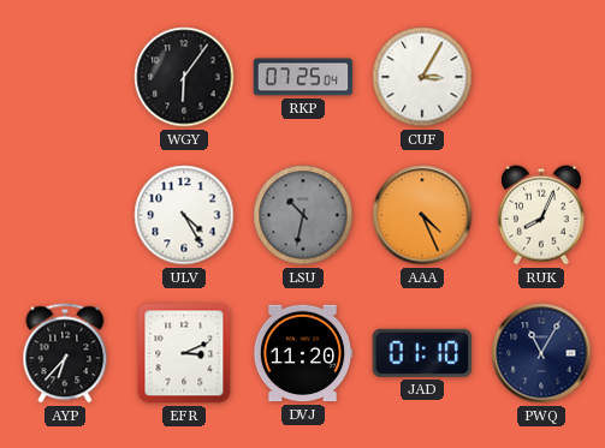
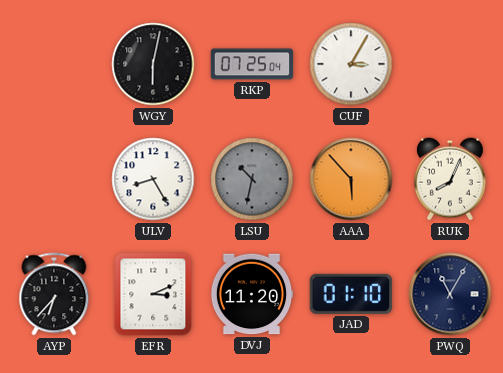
WGY: 6:06 -> 6:02
ULV: 4:25 -> 8:25
AAA: 4:26 -> 5:53
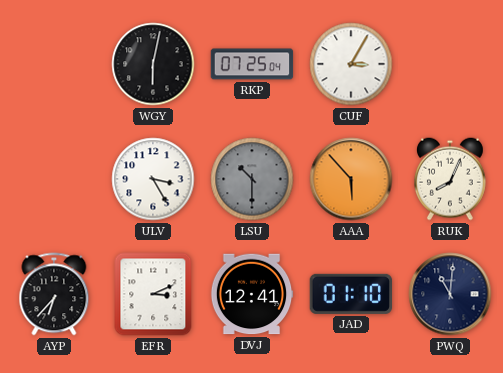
ULV: 8:25 -> 3:25
LSU: 10:32 -> 10:30
DVJ: 11:20 -> 12:41
PWQ: 11:05 -> 11:01
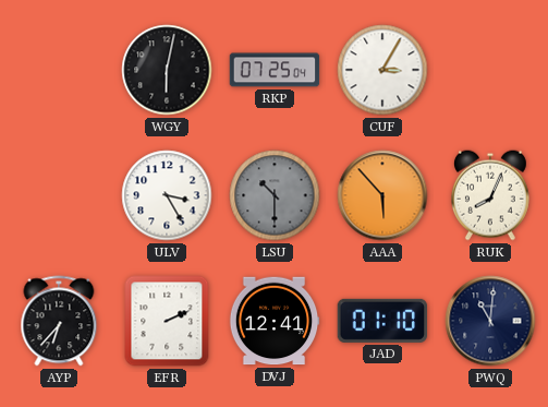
EFR: 3:11 -> 2:11
